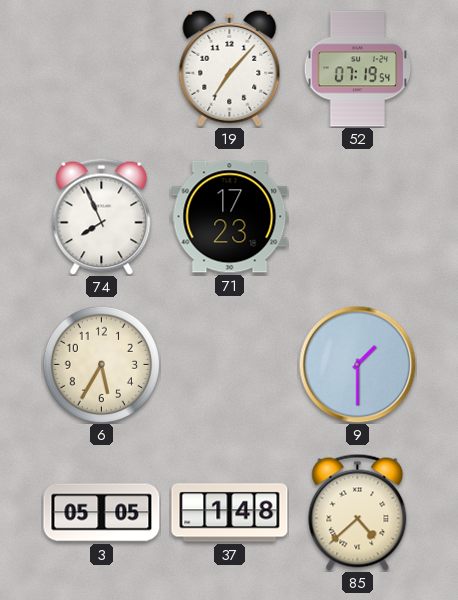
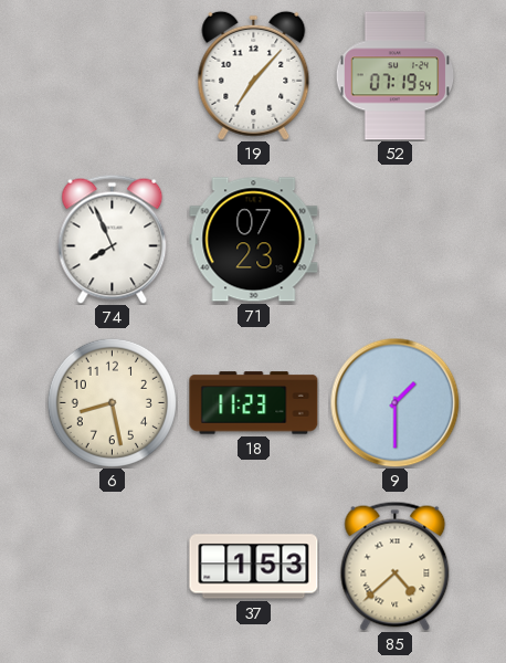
71: 17:23 -> 07:23
6: 5:35 -> 8:28
18: none -> 11:23
3: 05:05 -> none
37: 1:48 -> 1:53
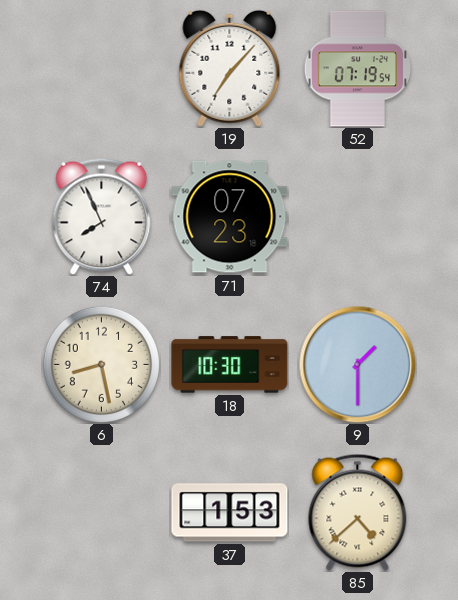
18: 11:23 -> 10:30
